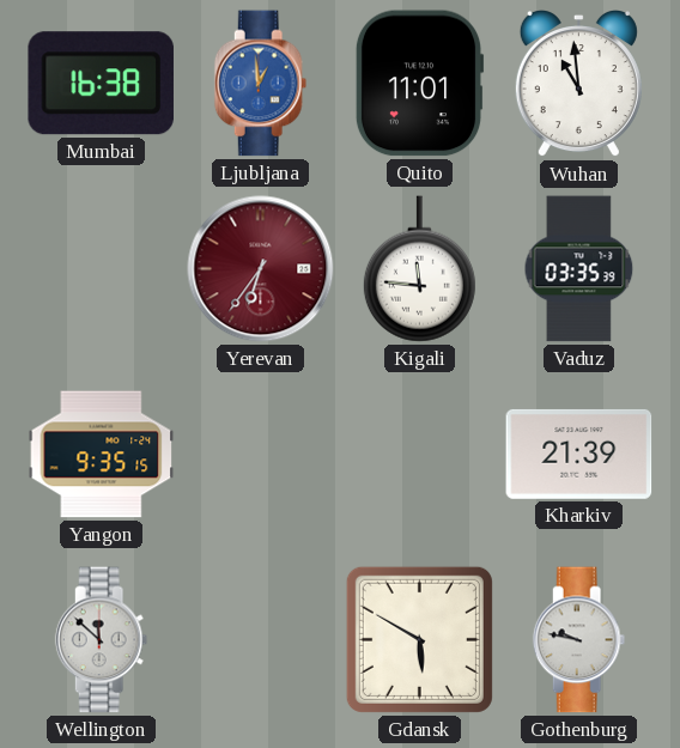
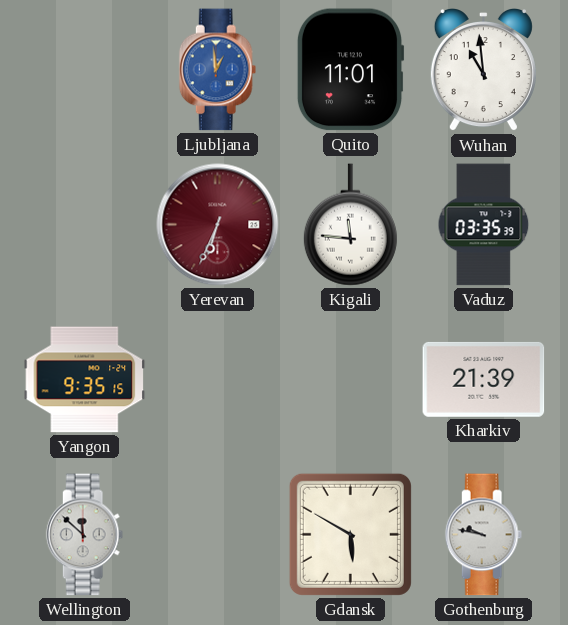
Mumbai: 16:38 -> none
Yerevan: 6:36 -> 6:34
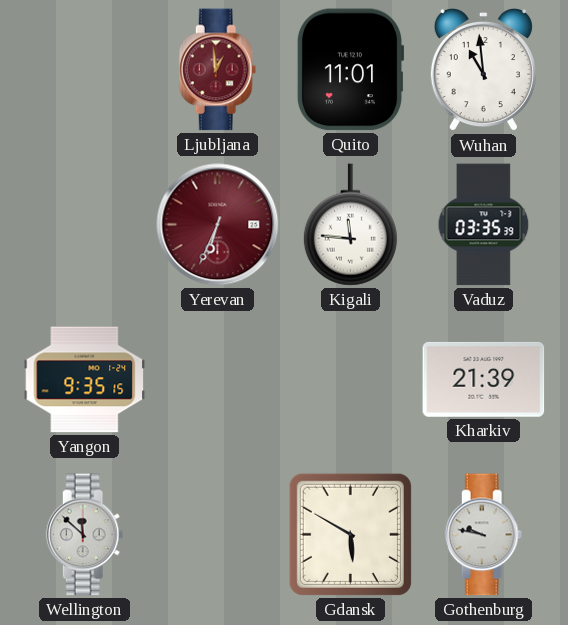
Ljubljana dial: blue -> burgundy
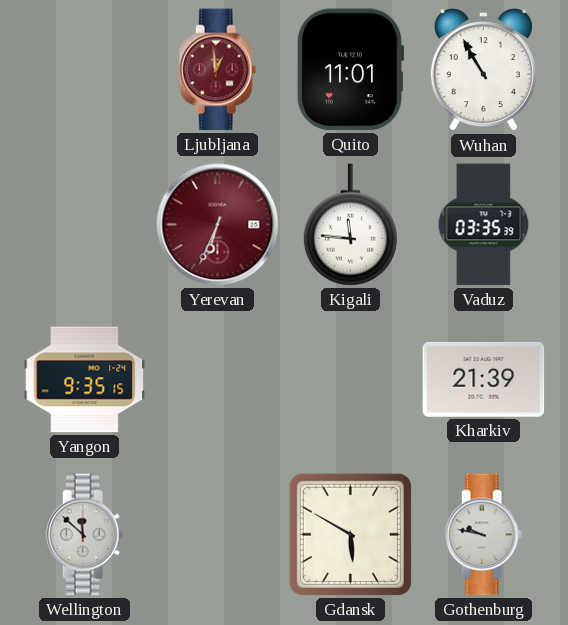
Wuhan: 10:59 -> 10:55
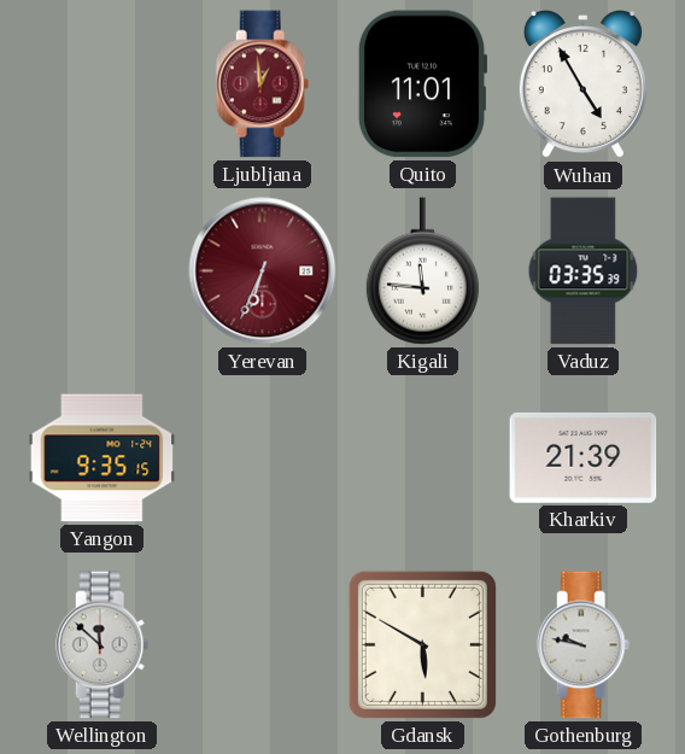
Wuhan: 10:55 -> 4:55
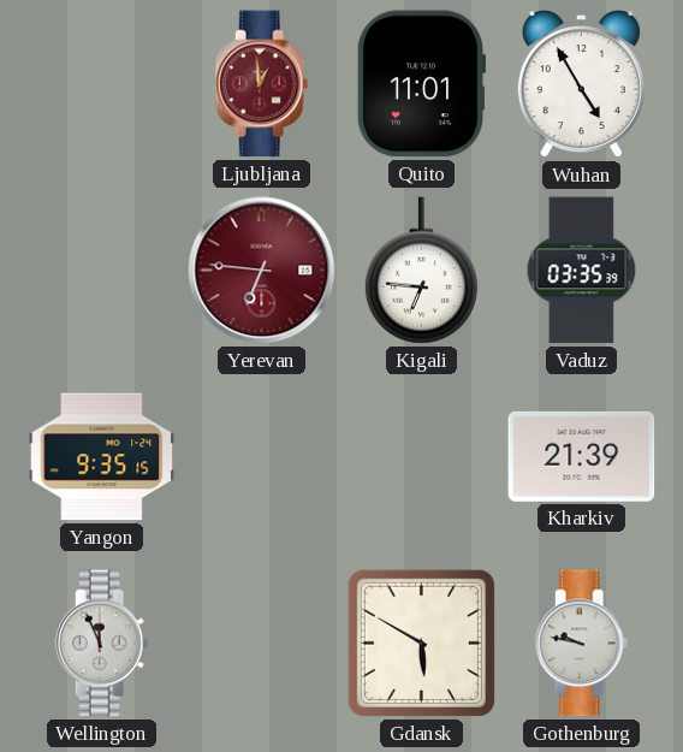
Yerevan: 6:34 -> 6:46
Kigali: 11:46 -> 6:46
Wellington: 11:52 -> 11:56
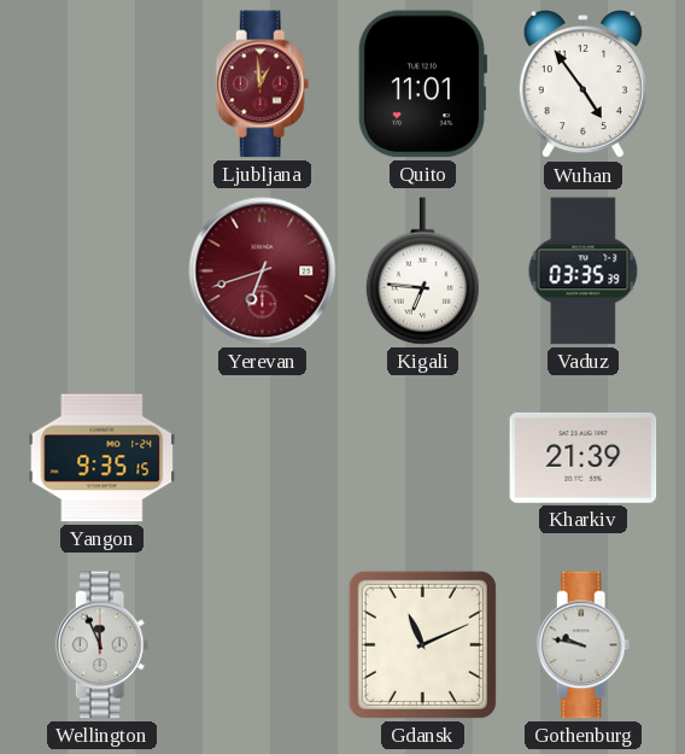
Wuhan: 4:55 -> 4:54
Yerevan: 6:46 -> 6:42
Gdansk: 5:50 -> 11:11
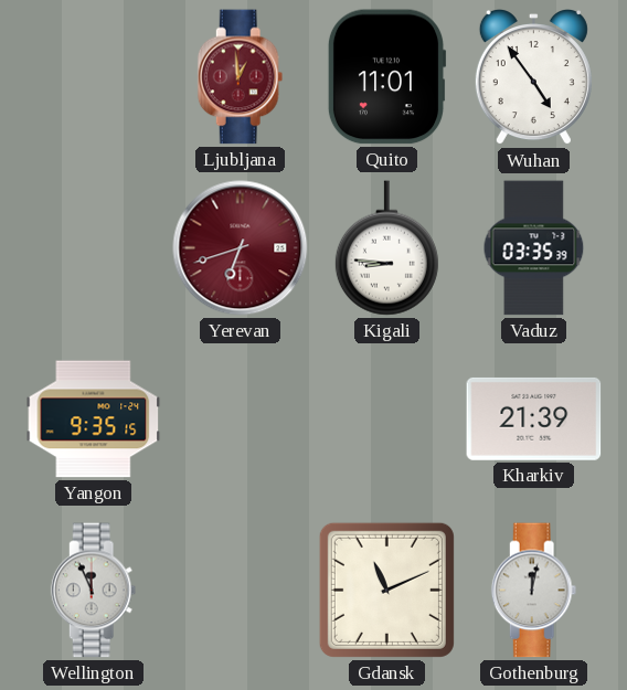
Kigali: 6:46 -> 8:46
Gothenburg: 9:47 -> 12:02
